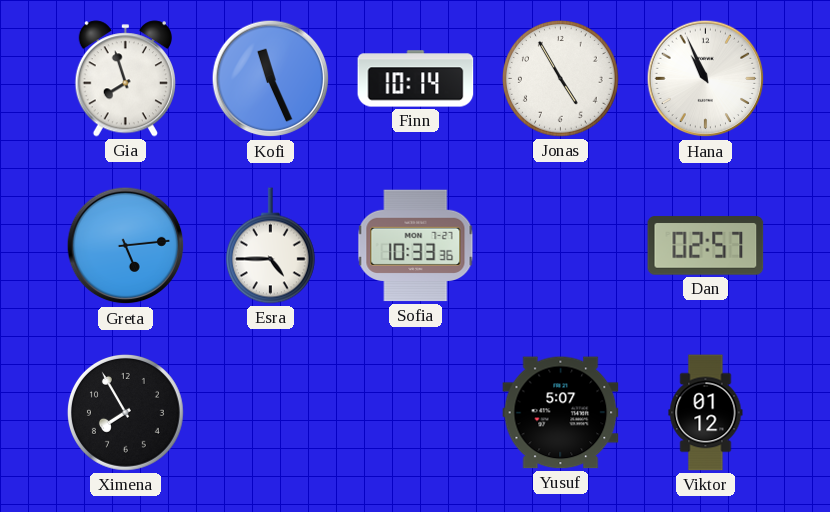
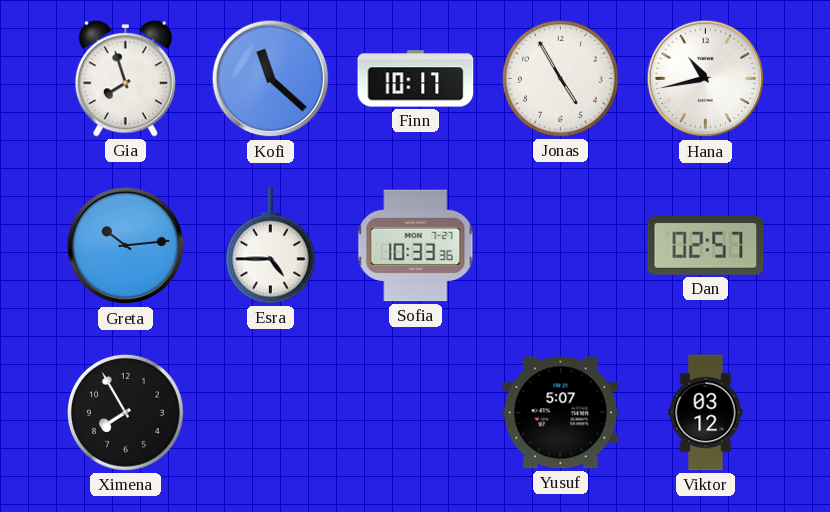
Kofi: 11:26 -> 11:22
Finn: 10:14 -> 10:17
Hana: 10:56 -> 10:43
Greta: 5:14 -> 10:14
Viktor: 01:12 -> 03:12
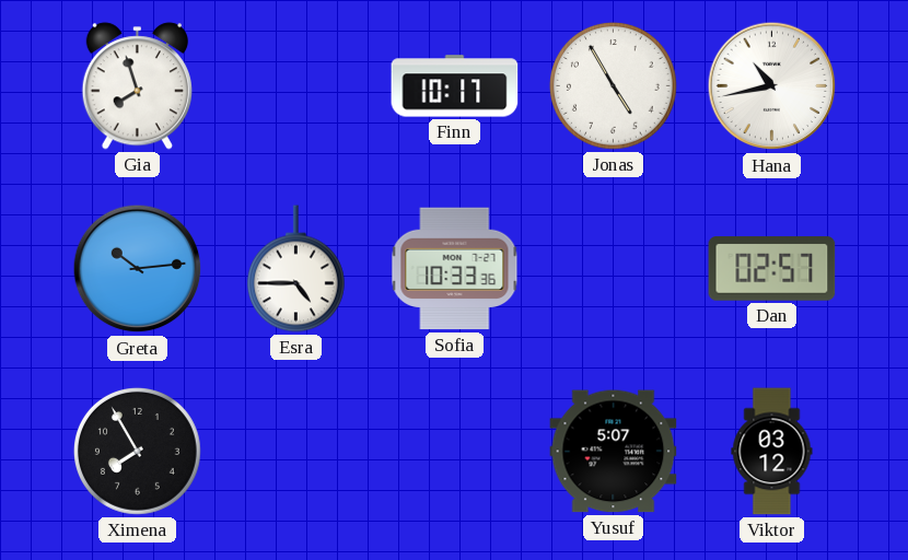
Kofi: 11:22 -> none
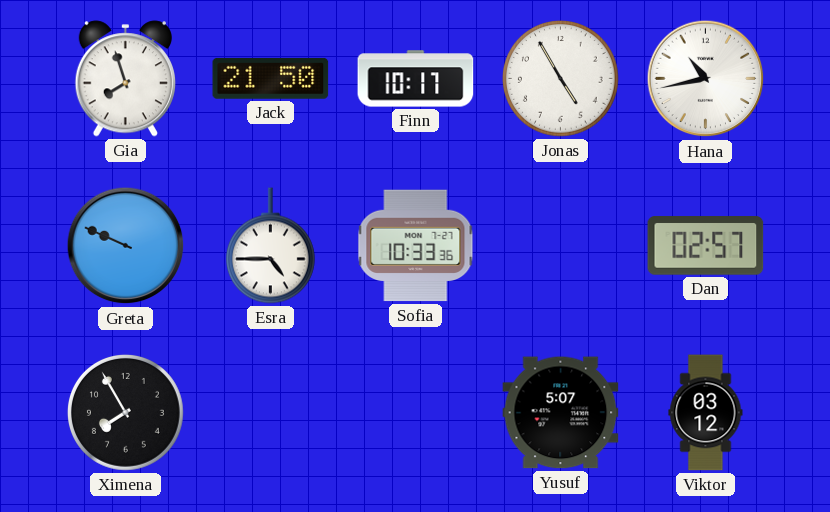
Jack: none -> 21:50
Greta: 10:14 -> 9:49
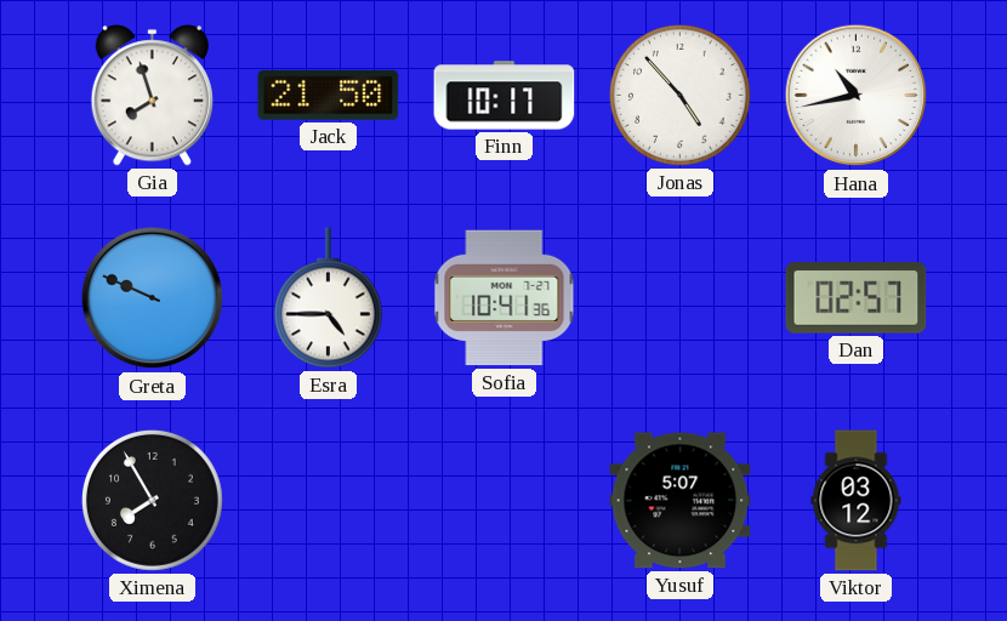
Jonas: 4:55 -> 4:53
Sofia: 10:33 -> 10:41
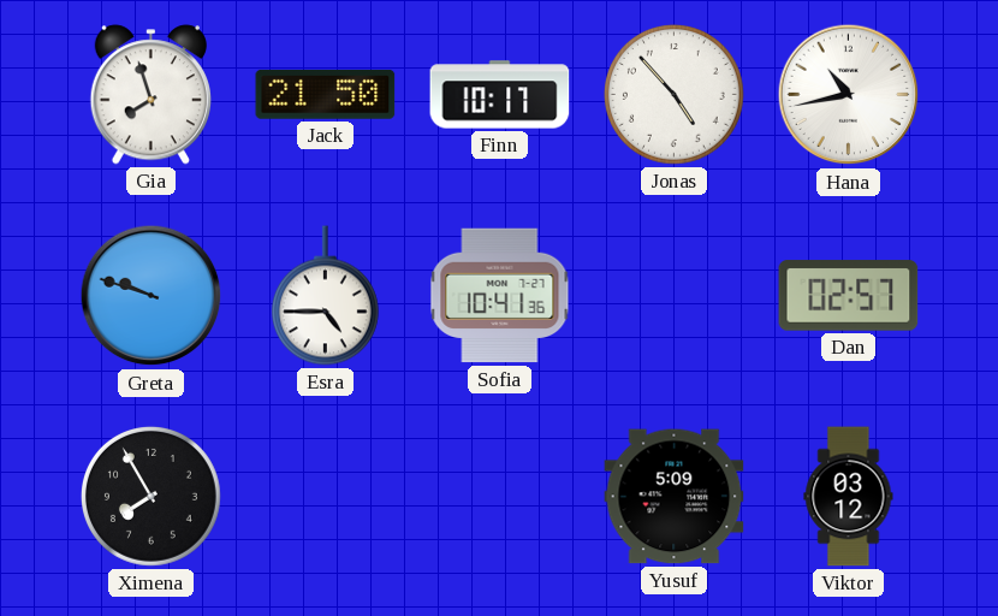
Greta: 9:49 -> 9:48
Yusuf: 5:07 -> 5:09
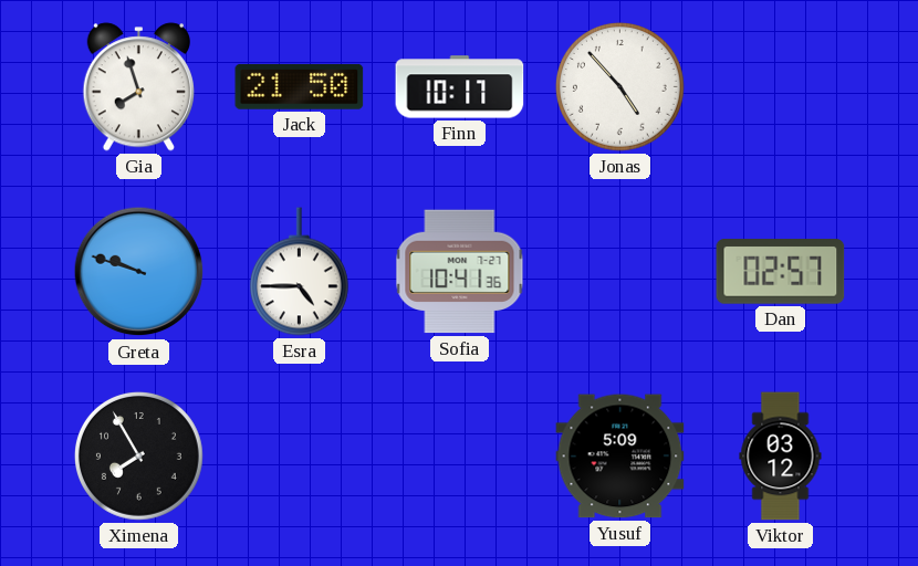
Hana: 10:43 -> none
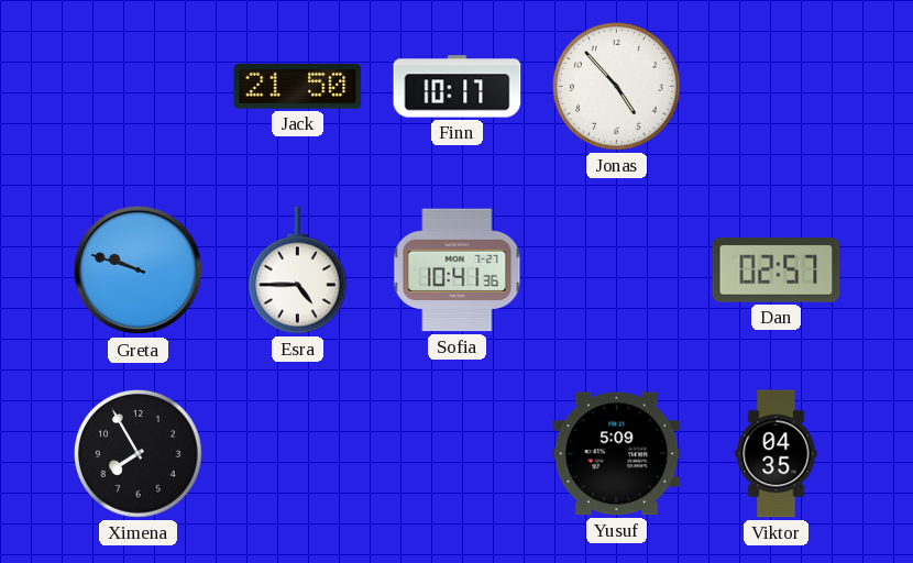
Gia: 7:57 -> none
Viktor: 03:12 -> 04:35
